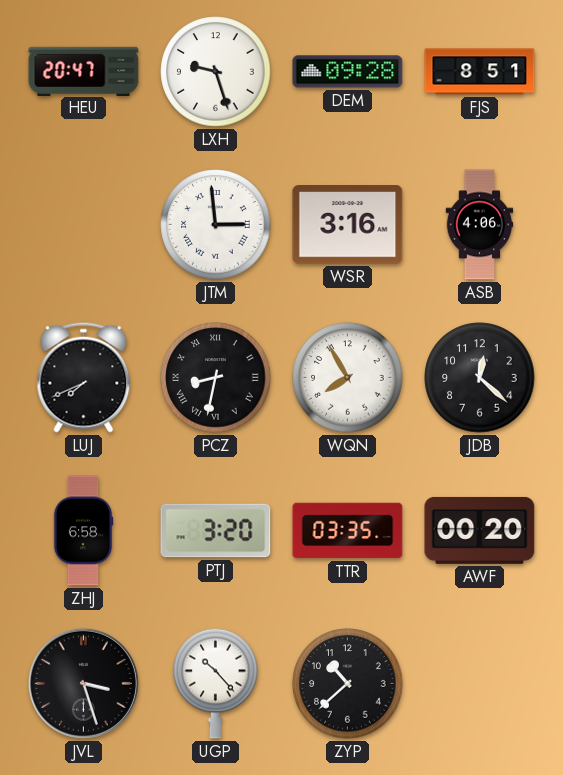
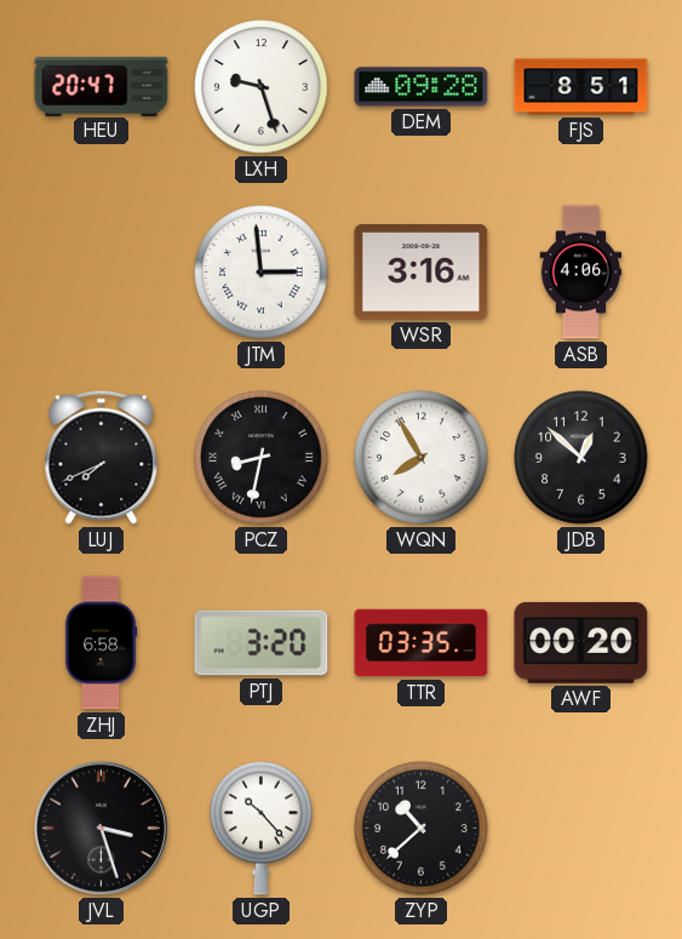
JDB: 12:22 -> 12:52
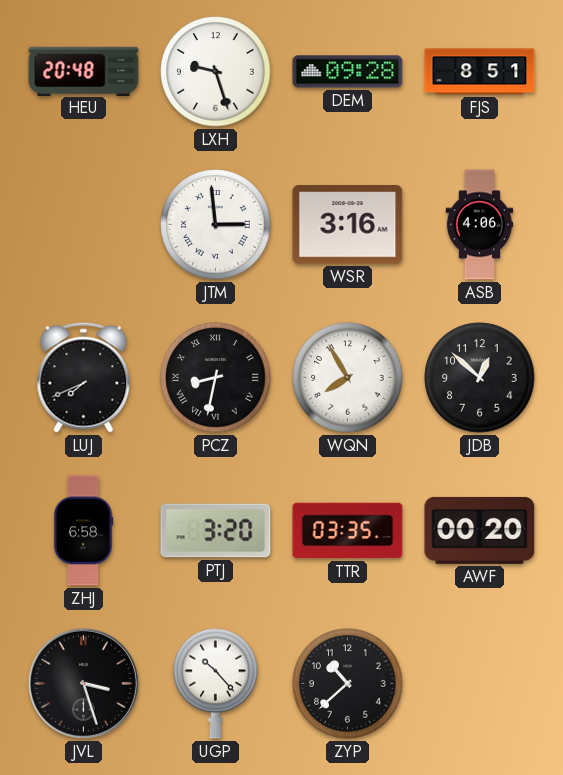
HEU: 20:47 -> 20:48
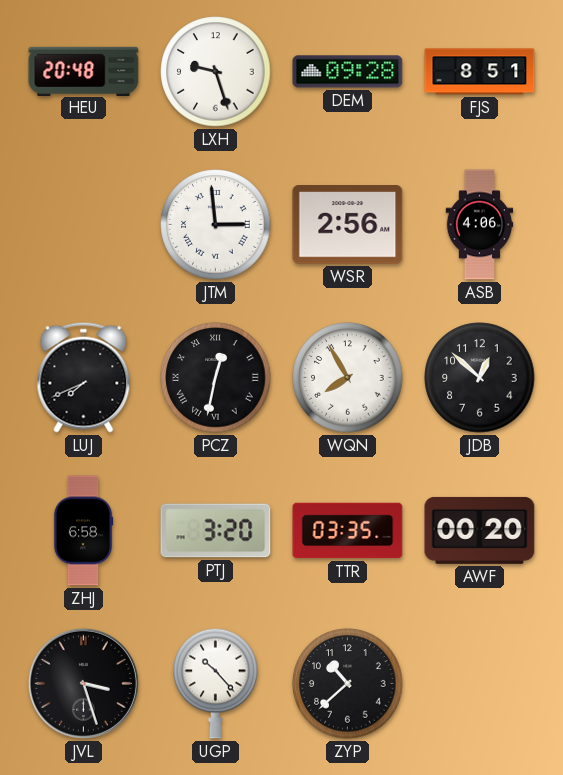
WSR: 3:16 -> 2:56
PCZ: 8:32 -> 12:32
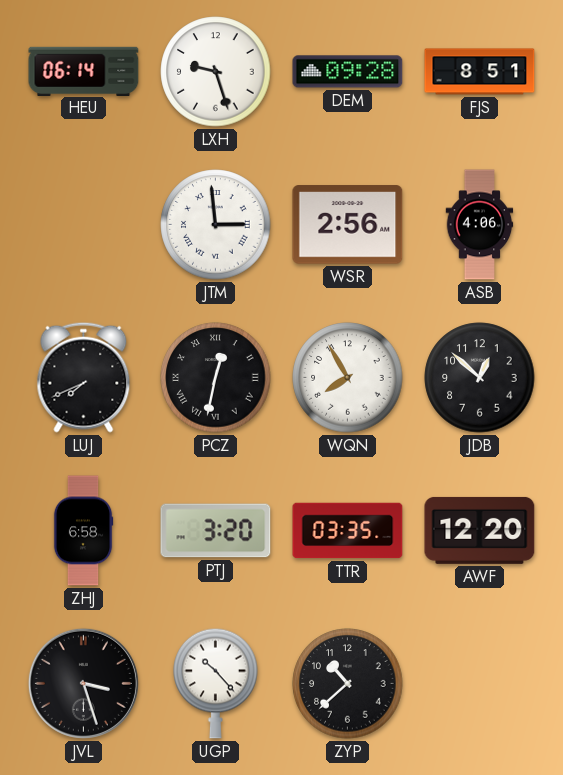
HEU: 20:48 -> 06:14
AWF: 00:20 -> 12:20
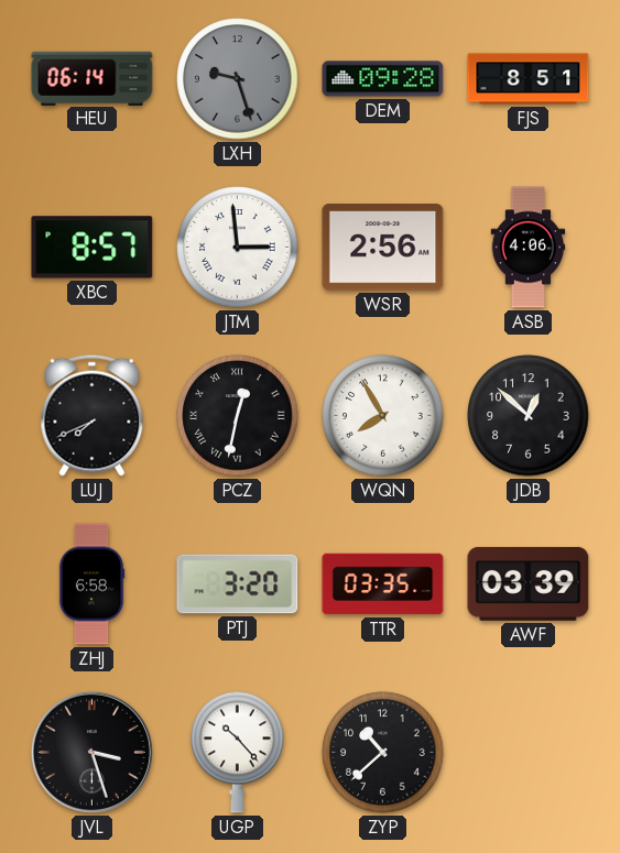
LXH dial: white -> grey
XBC: none -> 8:57
AWF: 12:20 -> 03:39
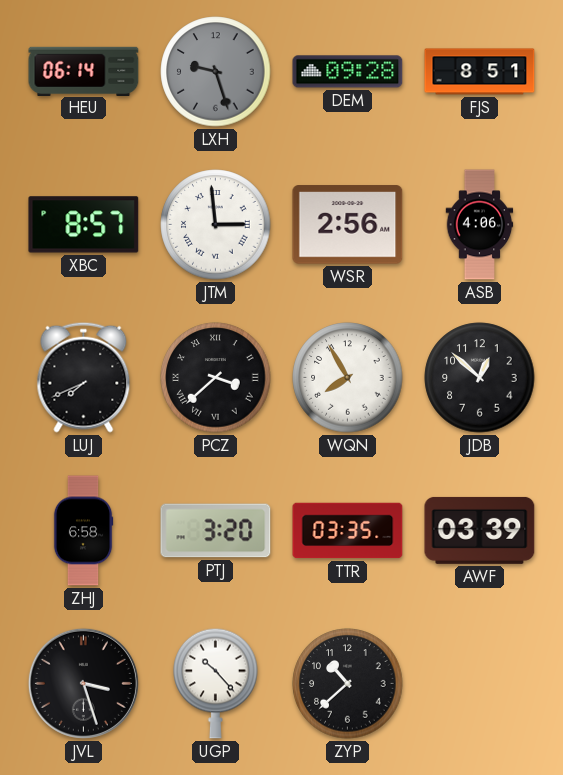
PCZ: 12:32 -> 3:38
